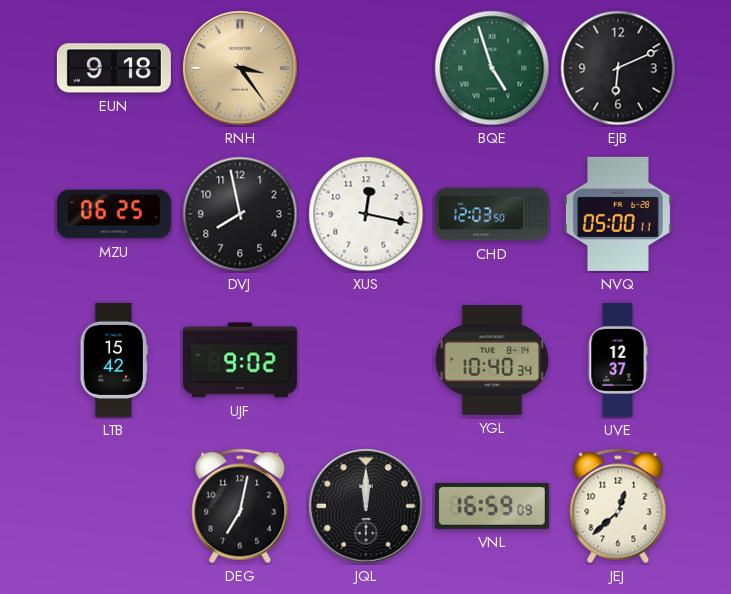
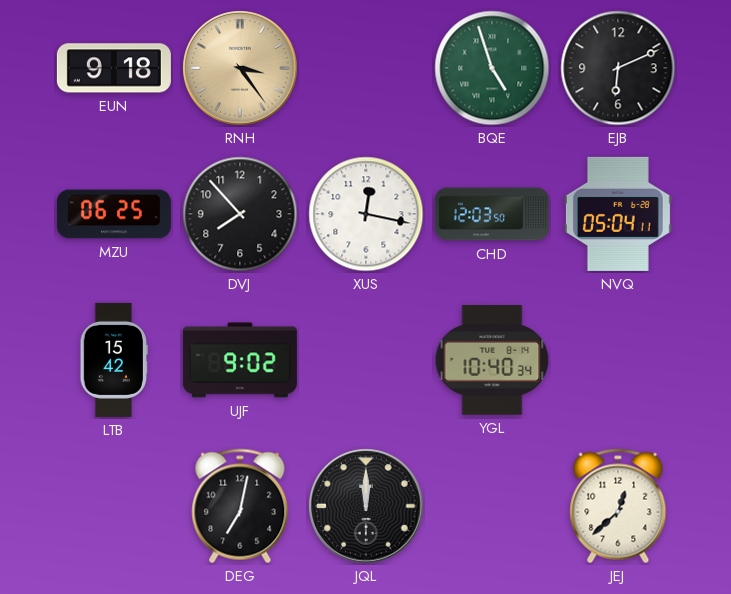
DVJ: 7:58 -> 7:53
NVQ: 05:00 -> 05:04
UVE: 12:37 -> none
VNL: 16:59 -> none
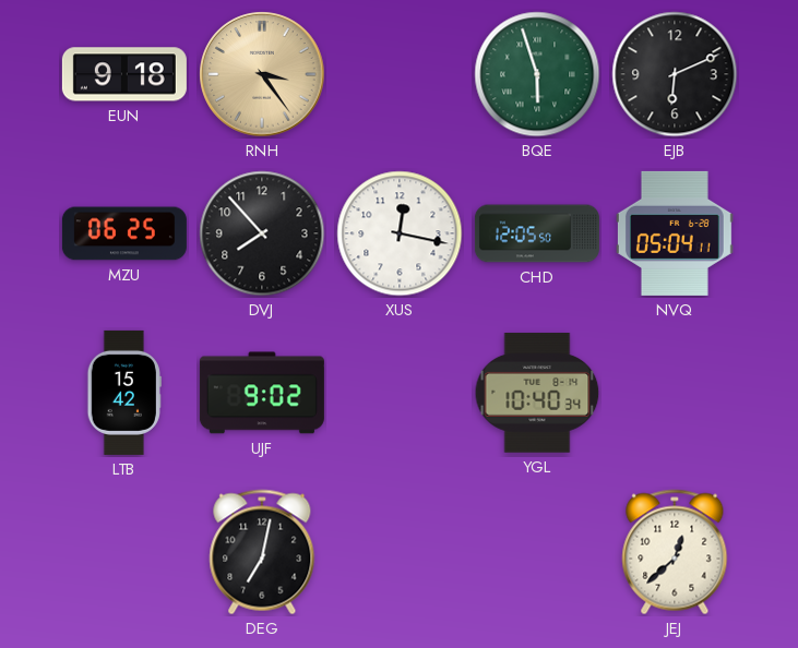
BQE: 4:57 -> 5:57
CHD: 12:03 -> 12:05
JQL: 12:00 -> none
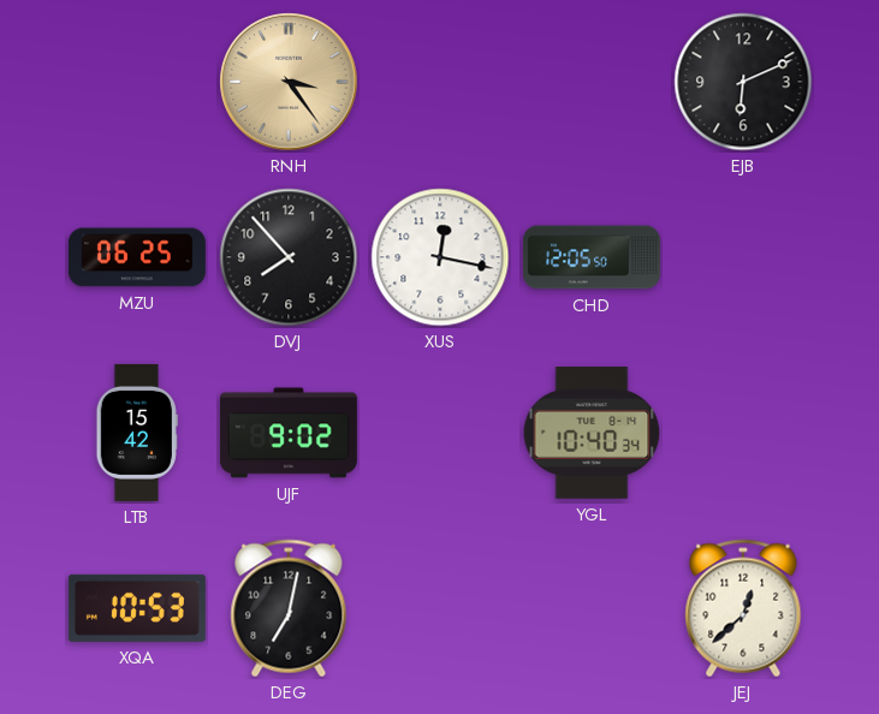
EUN: 9:18 -> none
BQE: 5:57 -> none
NVQ: 05:04 -> none
XQA: none -> 10:53
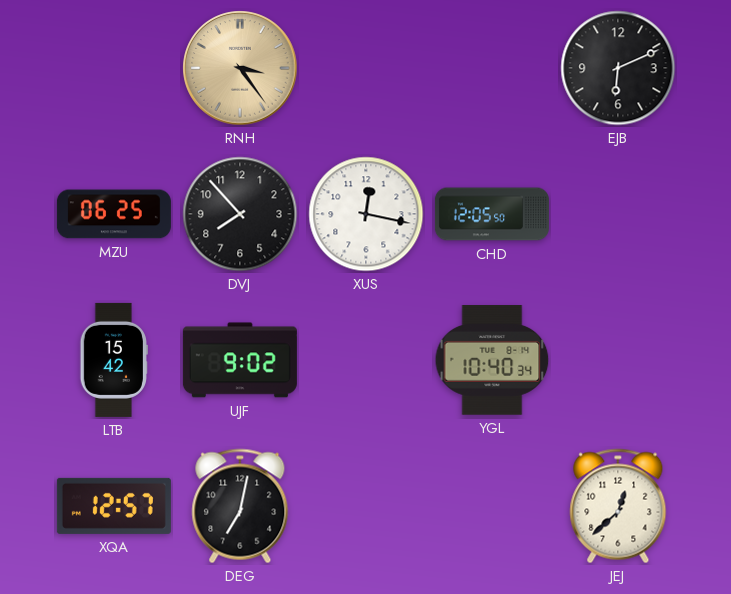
XQA: 10:53 -> 12:57
